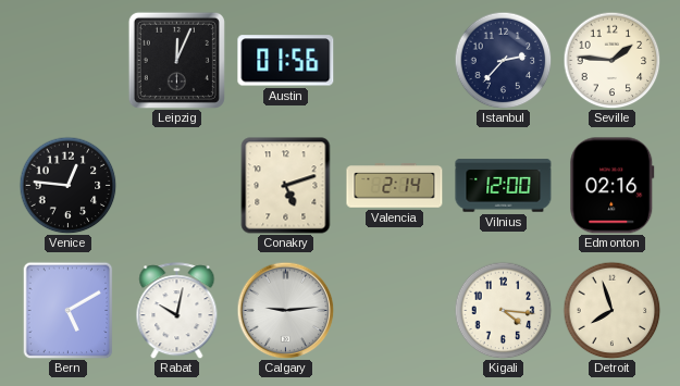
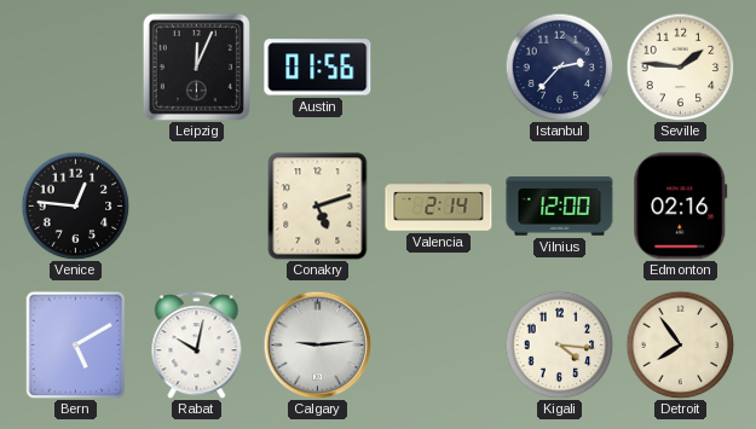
Detroit: 7:57 -> 7:54
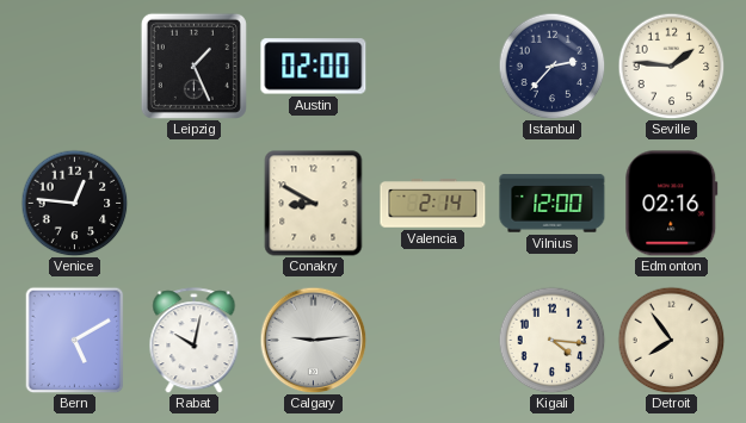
Leipzig: 12:04 -> 1:26
Austin: 01:56 -> 02:00
Conakry: 5:12 -> 8:50
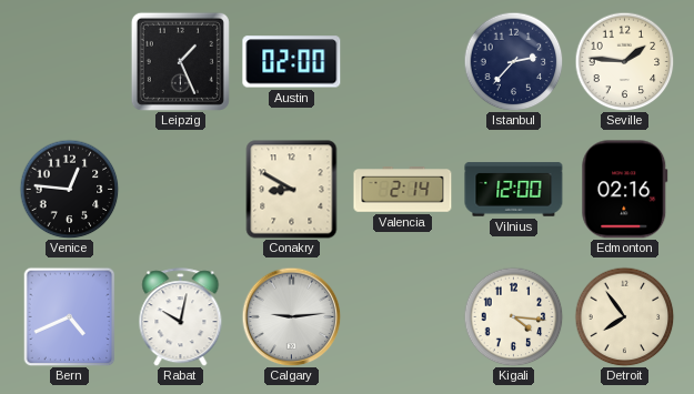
Bern: 5:10 -> 4:41
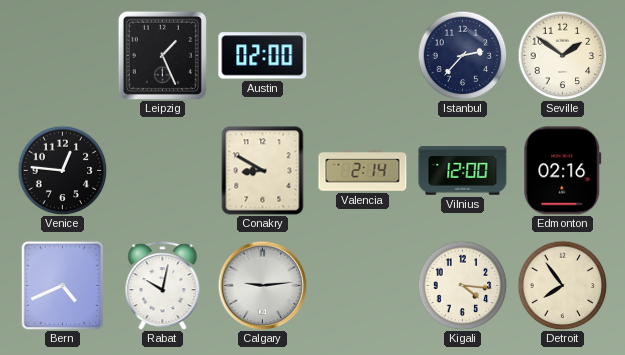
Seville: 1:46 -> 1:51
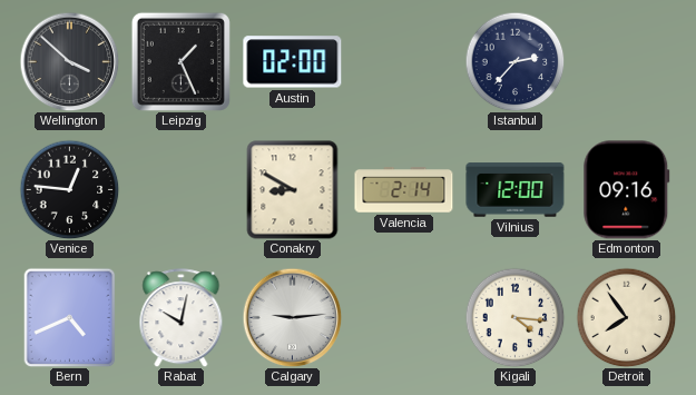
Wellington: none -> 3:52
Seville: 1:51 -> none
Edmonton: 02:16 -> 09:16
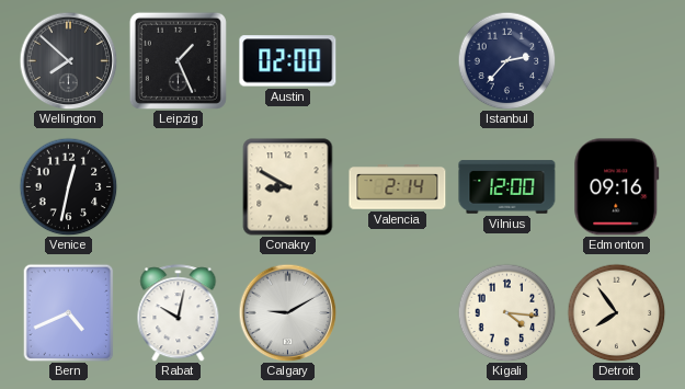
Wellington: 3:52 -> 7:52
Venice: 12:46 -> 12:32
Calgary: 9:14 -> 9:10
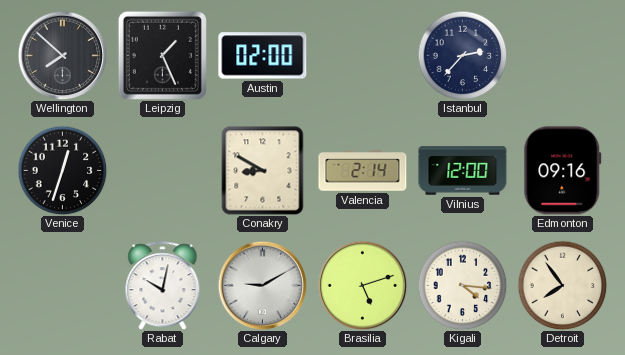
Venice: 12:32 -> 12:33
Bern: 4:41 -> none
Brasilia: none -> 5:12
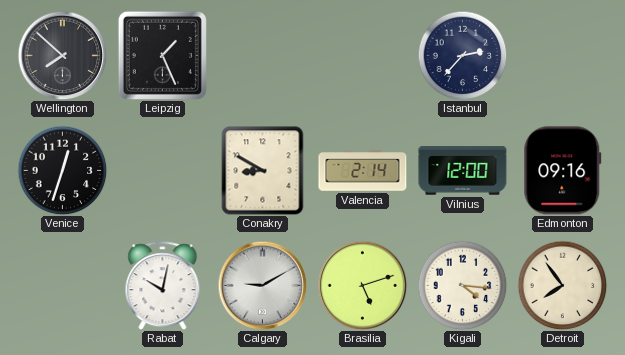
Austin: 02:00 -> none
